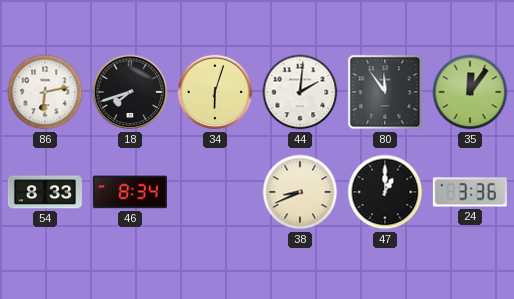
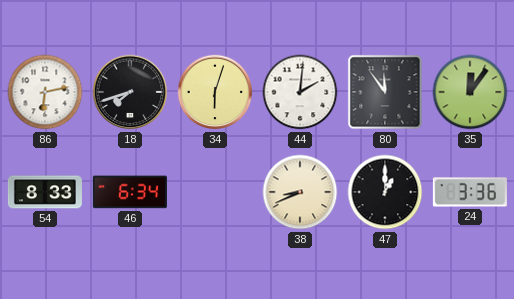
46: 8:34 -> 6:34
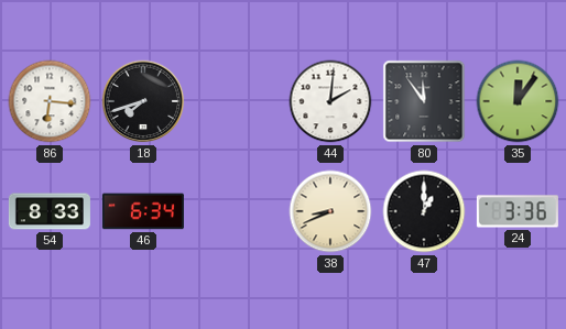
86: 6:13 -> 6:16
34: 6:03 -> none
